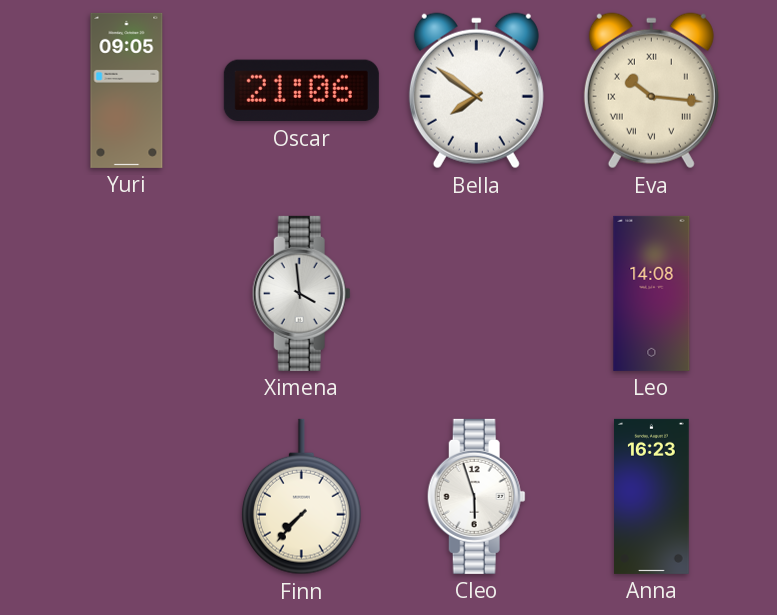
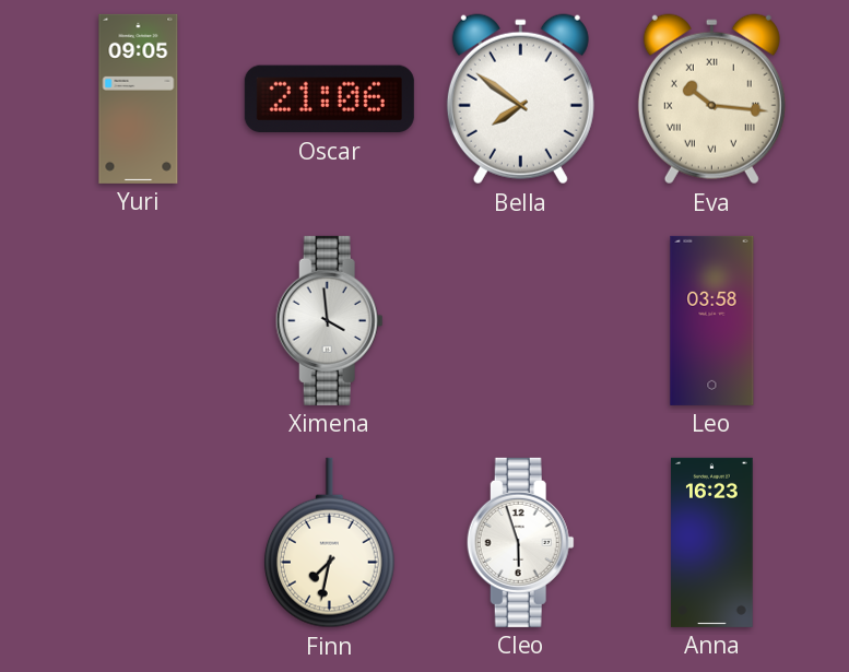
Leo: 14:08 -> 03:58
Finn: 7:37 -> 7:32
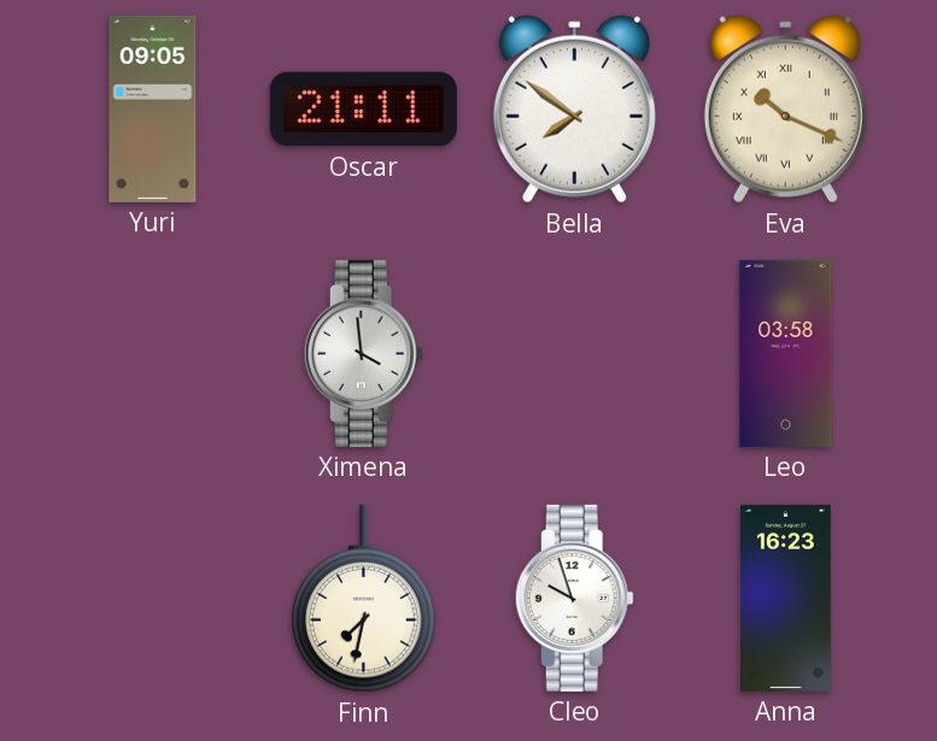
Oscar: 21:06 -> 21:11
Eva: 10:16 -> 10:19
Cleo: 5:57 -> 9:57
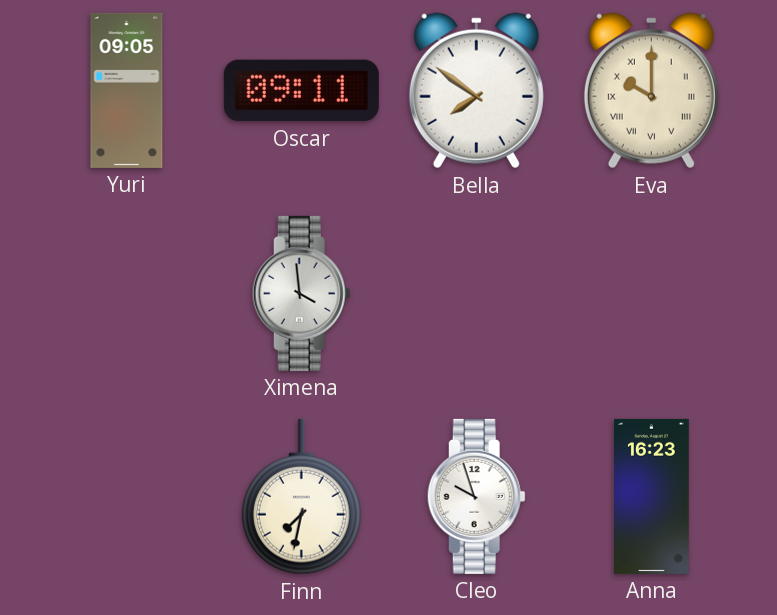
Oscar: 21:11 -> 09:11
Eva: 10:19 -> 10:00
Leo: 03:58 -> none
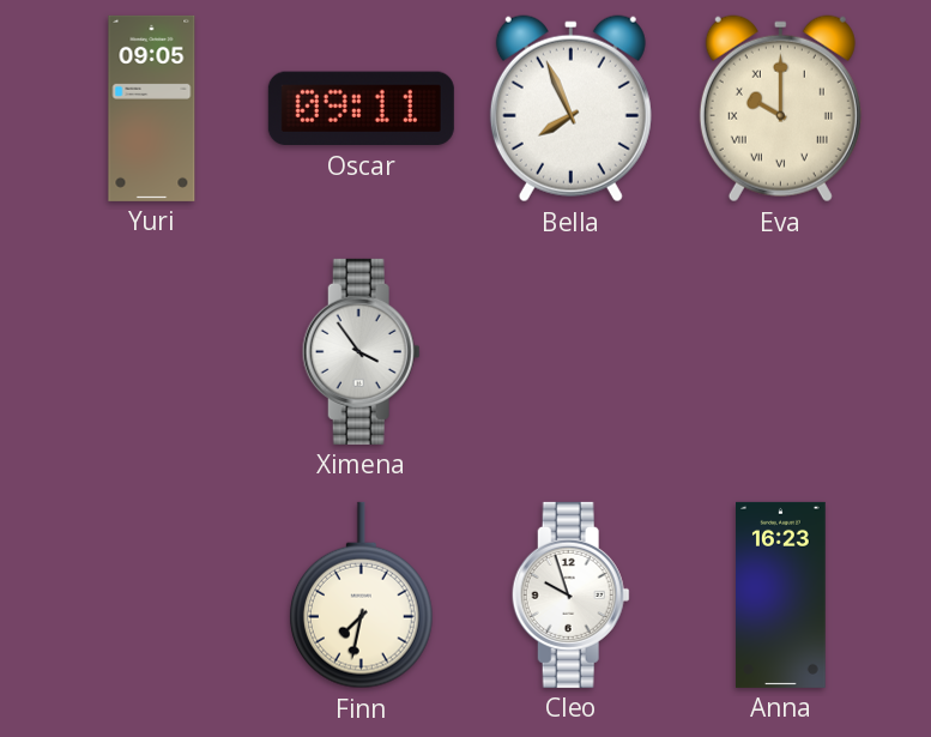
Bella: 7:51 -> 7:56
Ximena: 3:59 -> 3:54
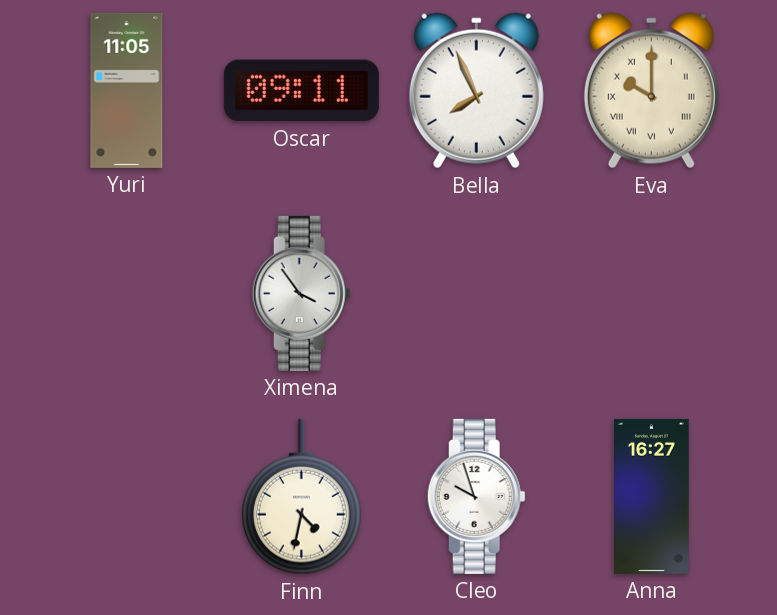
Yuri: 09:05 -> 11:05
Finn: 7:32 -> 4:32
Anna: 16:23 -> 16:27
